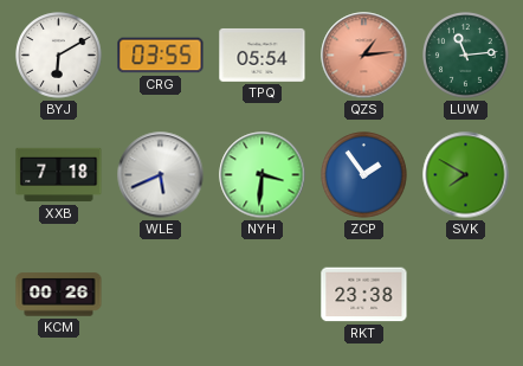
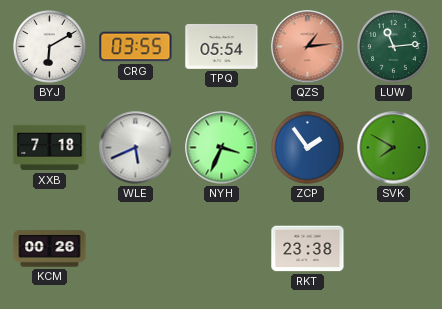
NYH: 3:31 -> 3:34
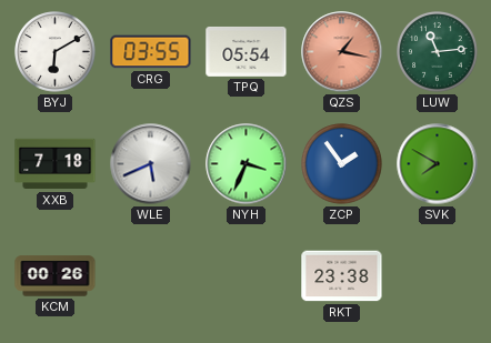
QZS: 1:14 -> 1:17
